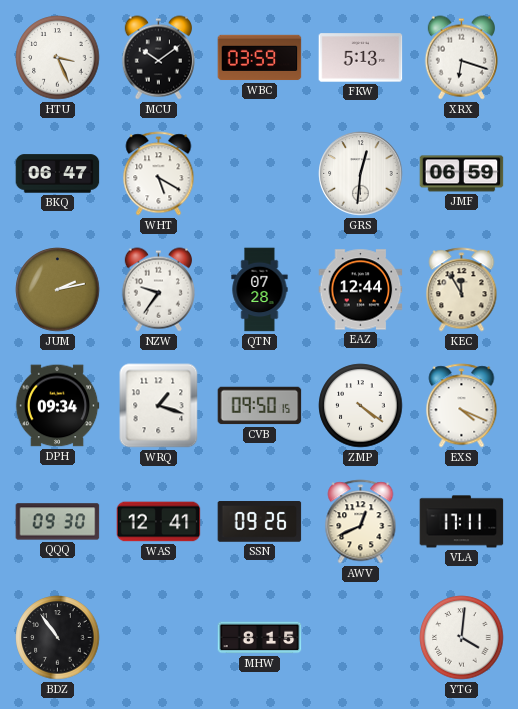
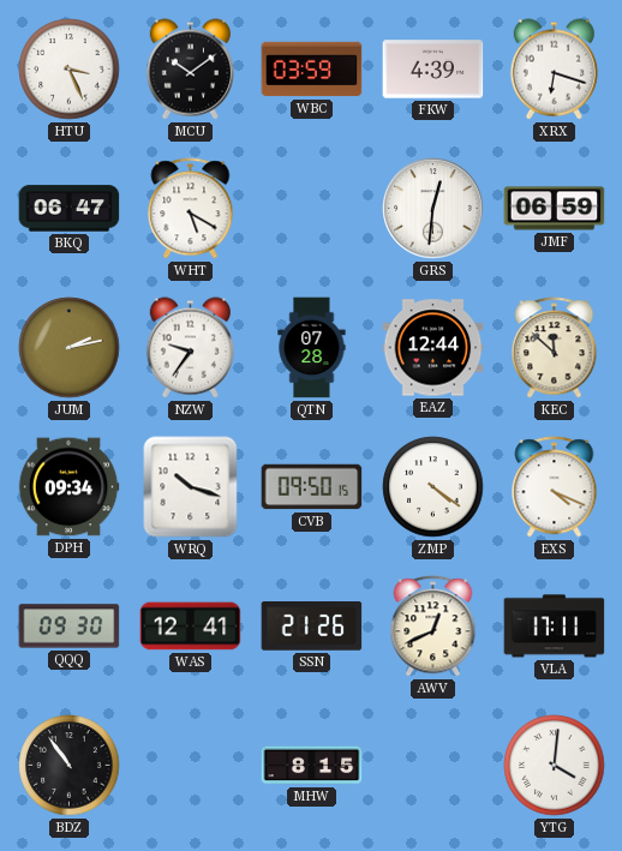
FKW: 5:13 -> 4:39
KEC: 11:55 -> 11:52
WRQ: 1:18 -> 10:18
SSN: 09:26 -> 21:26
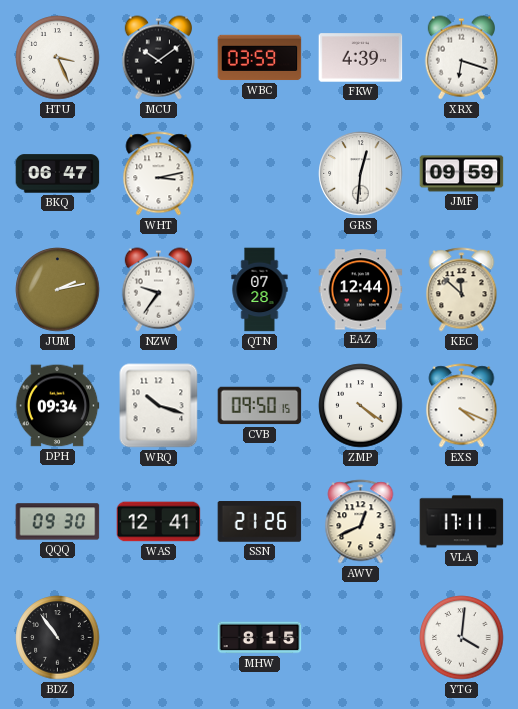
WHT: 5:20 -> 3:13
JMF: 06:59 -> 09:59
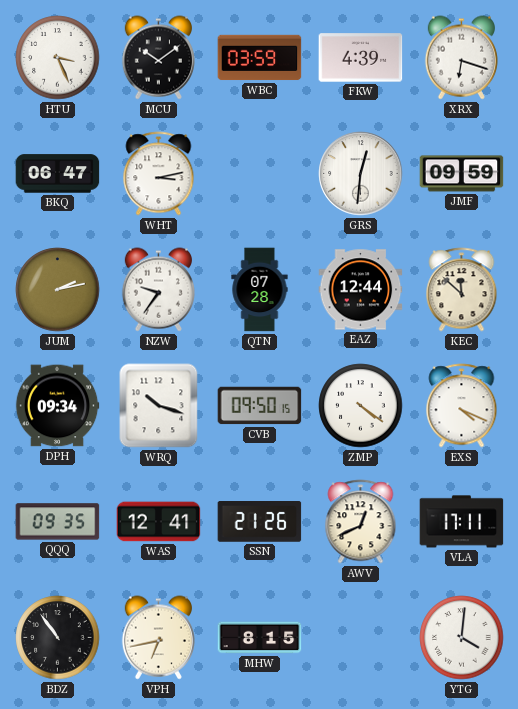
QQQ: 09:30 -> 09:35
VPH: none -> 6:43
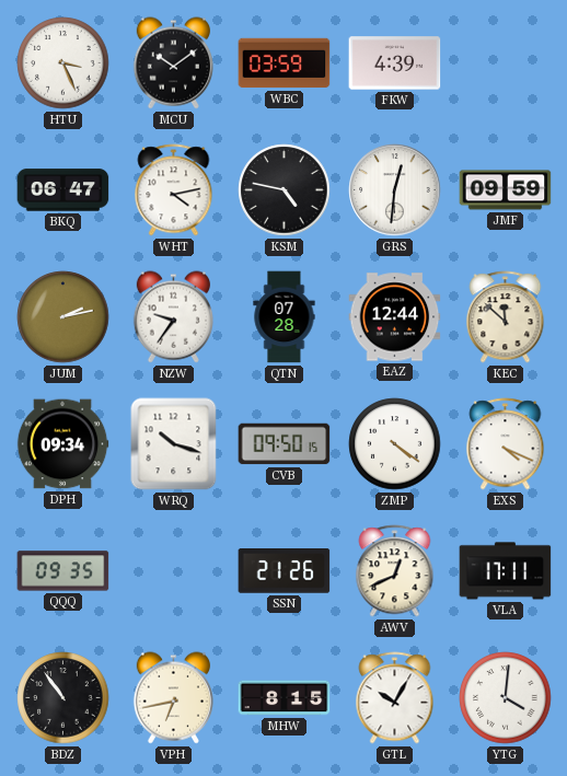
XRX: 6:18 -> none
WHT: 3:13 -> 4:13
KSM: none -> 4:47
WAS: 12:41 -> none
GTL: none -> 10:05
